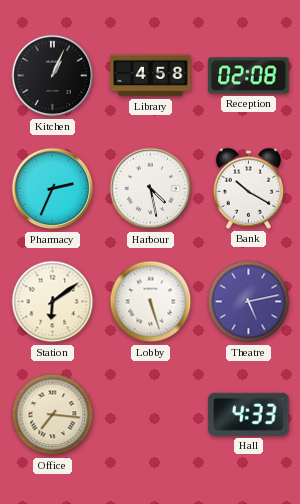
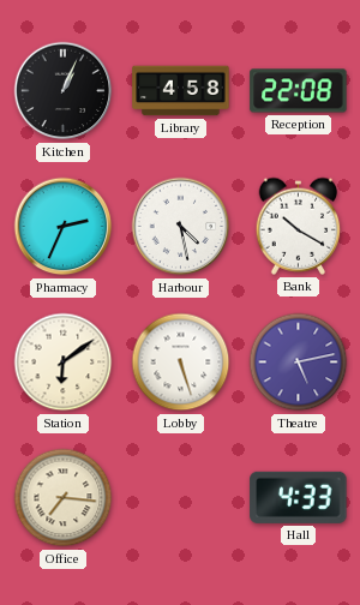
Reception: 02:08 -> 22:08
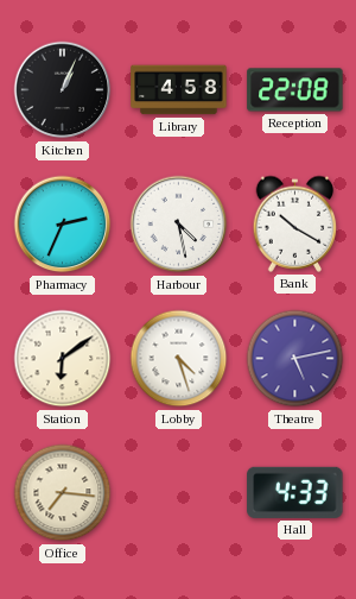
Lobby: 5:27 -> 4:27
